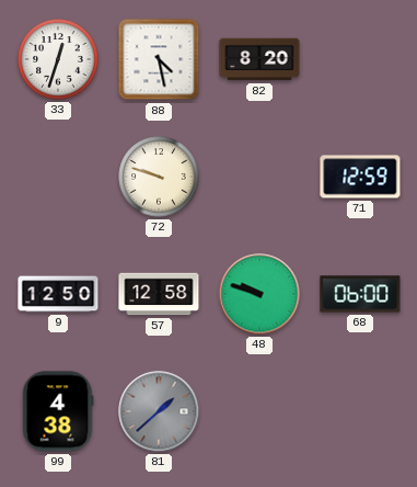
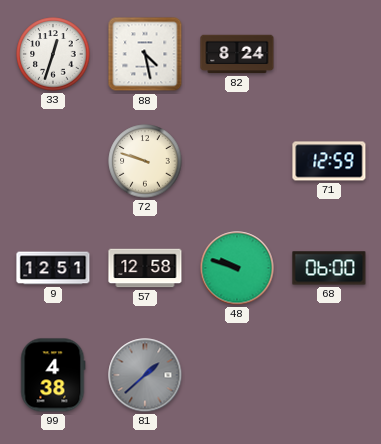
82: 8:20 -> 8:24
9: 12:50 -> 12:51
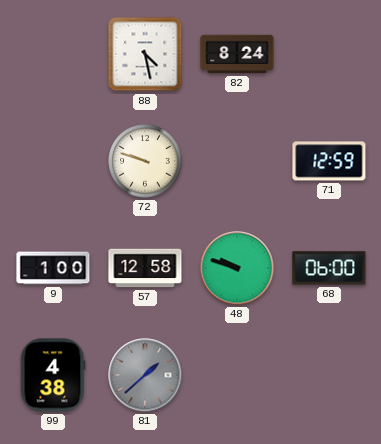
33: 12:33 -> none
9: 12:51 -> 1:00
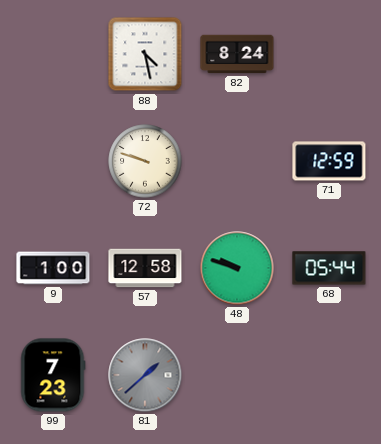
68: 06:00 -> 05:44
99: 4:38 -> 7:23
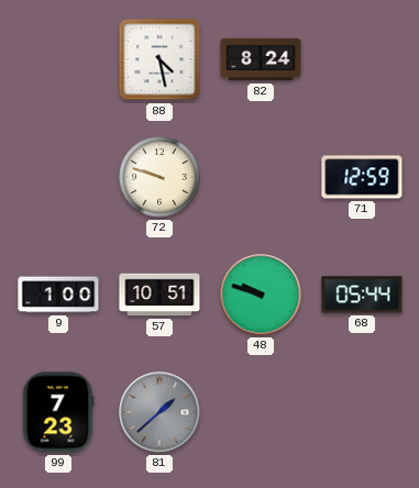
57: 12:58 -> 10:51
